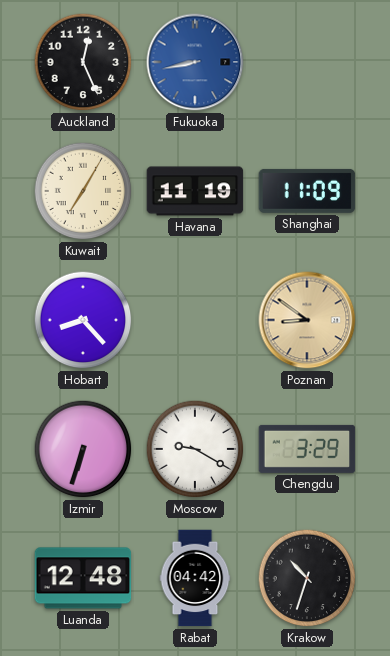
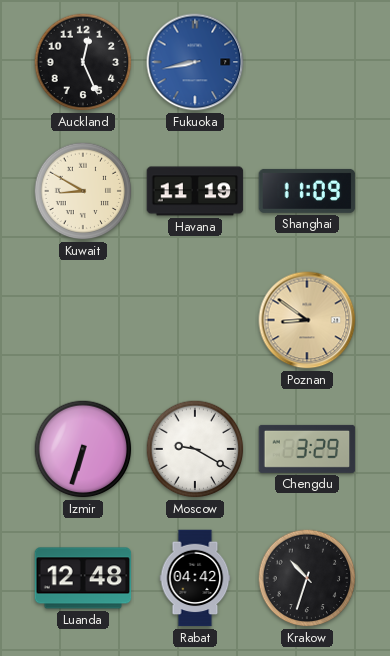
Kuwait: 7:05 -> 8:50
Hobart: 8:23 -> none
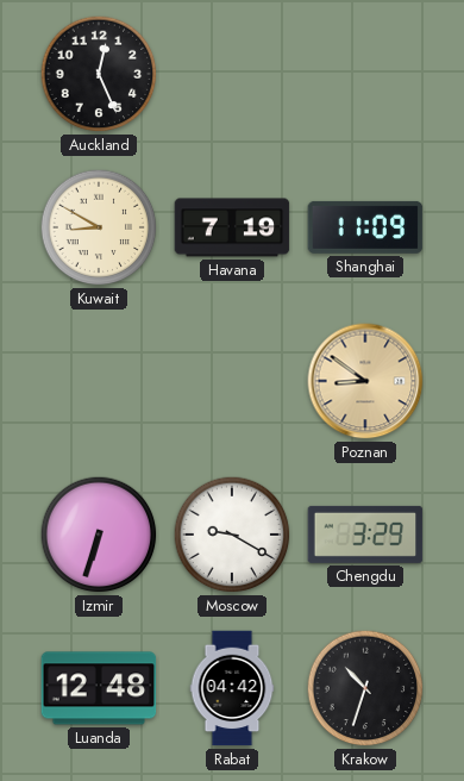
Fukuoka: 8:43 -> none
Havana: 11:19 -> 7:19
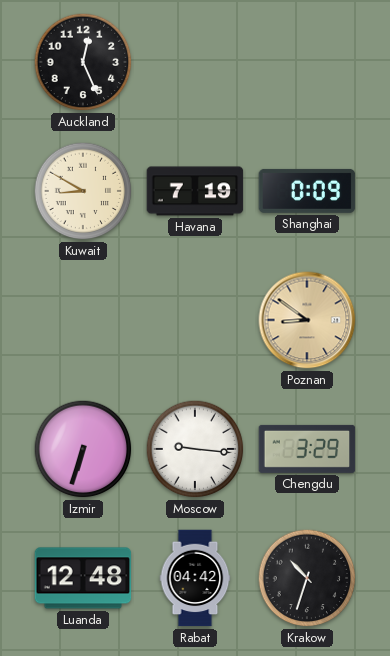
Shanghai: 11:09 -> 0:09
Moscow: 9:20 -> 9:16
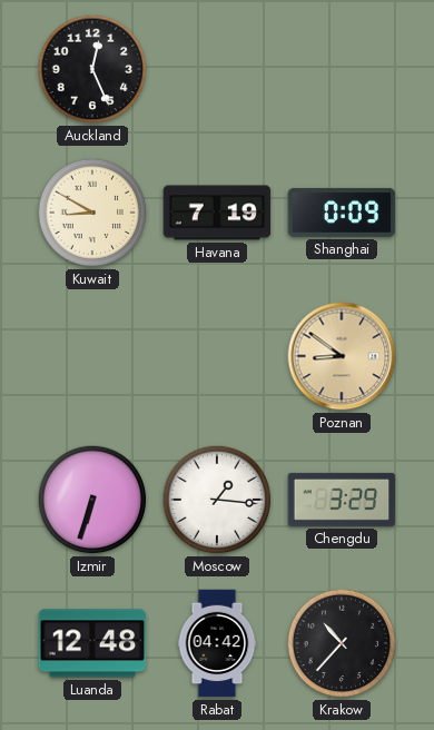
Moscow: 9:16 -> 1:16
Krakow: 10:33 -> 10:37
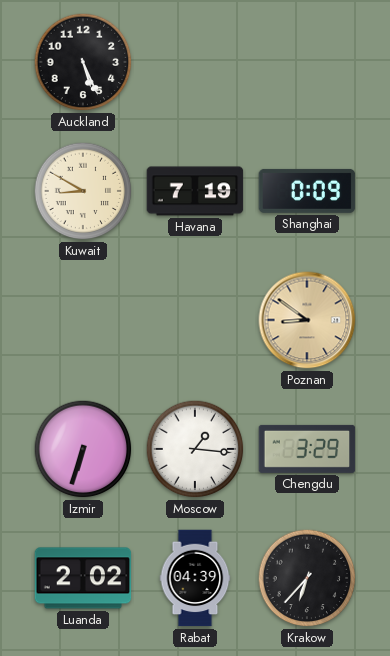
Auckland: 12:26 -> 5:26
Luanda: 12:48 -> 2:02
Rabat: 04:42 -> 04:39
Krakow: 10:37 -> 6:37
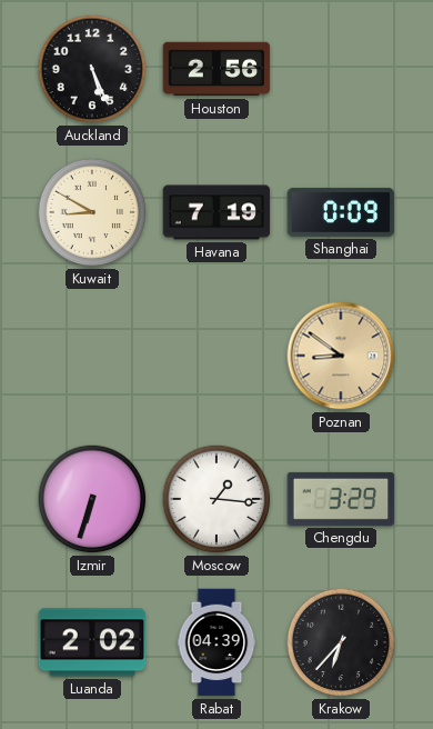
Houston: none -> 2:56
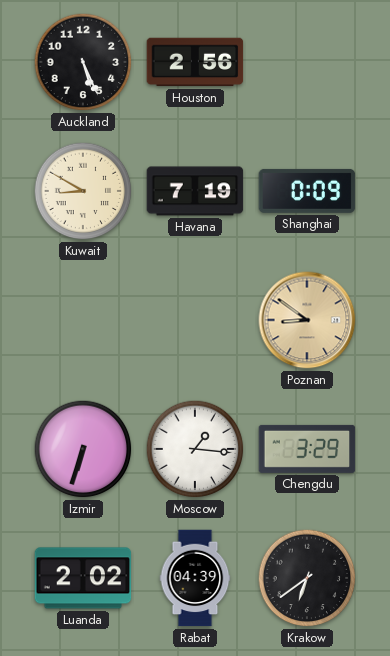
Krakow: 6:37 -> 6:39
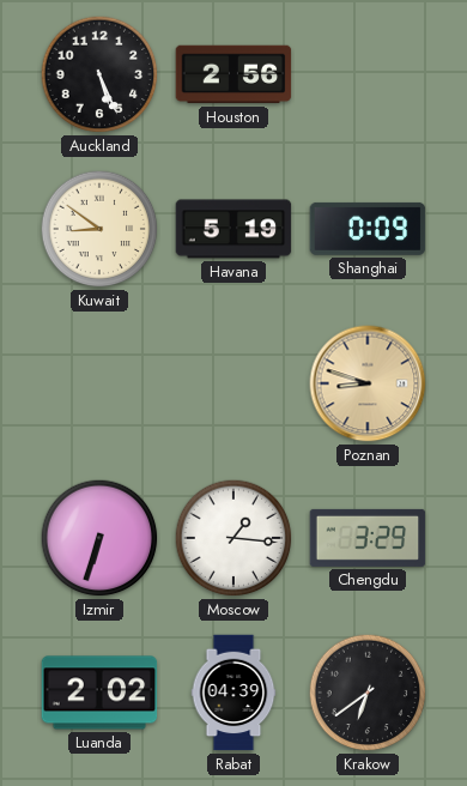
Kuwait: 8:50 -> 8:51
Havana: 7:19 -> 5:19
Poznan: 8:51 -> 8:48
